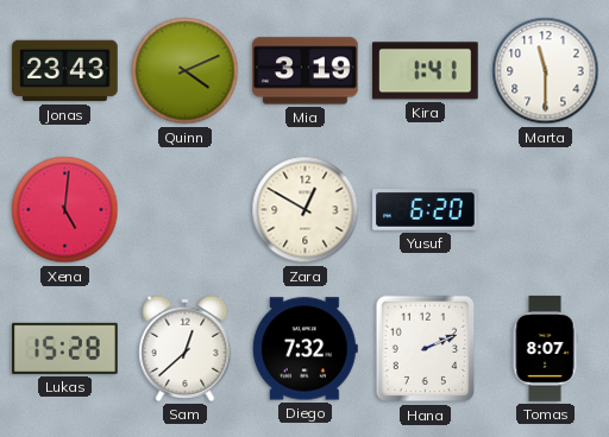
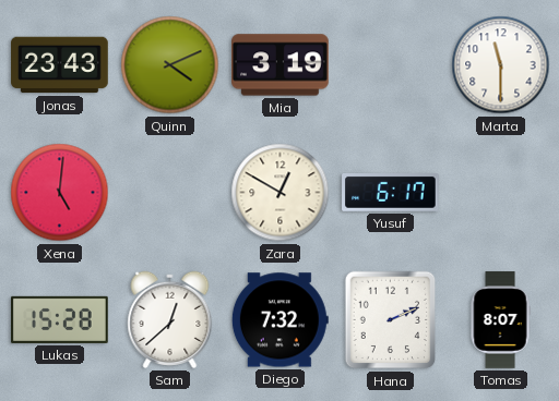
Kira: 1:41 -> none
Yusuf: 6:20 -> 6:17
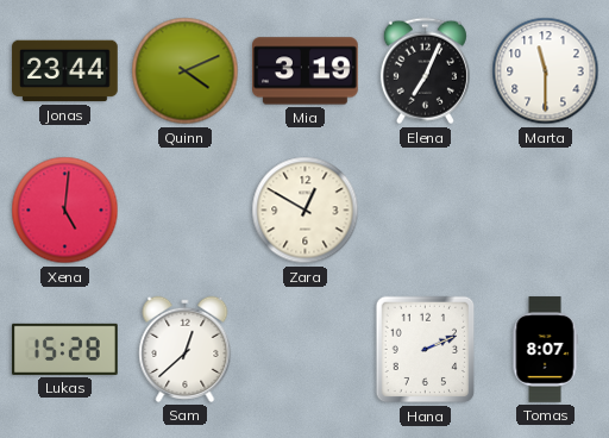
Jonas: 23:43 -> 23:44
Elena: none -> 7:04
Yusuf: 6:17 -> none
Diego: 7:32 -> none
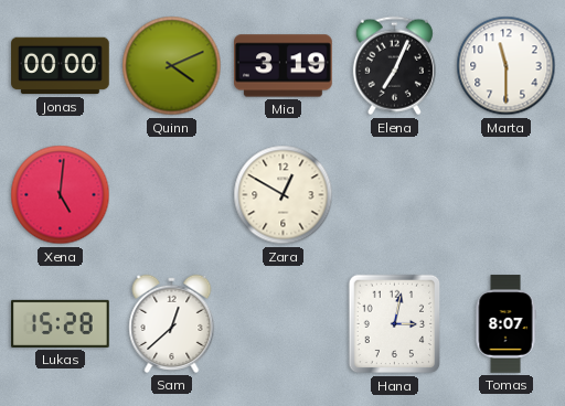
Jonas: 23:44 -> 00:00
Hana: 2:11 -> 3:02
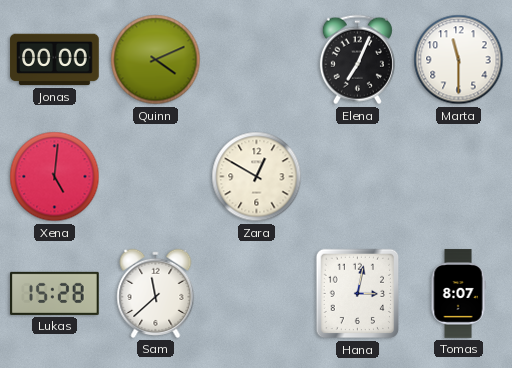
Mia: 3:19 -> none
Sam: 12:38 -> 11:38
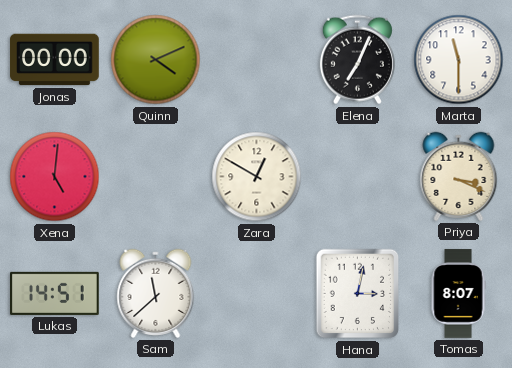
Priya: none -> 3:19
Lukas: 15:28 -> 14:51
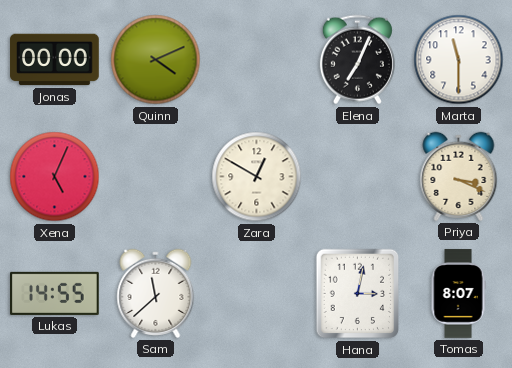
Xena: 5:01 -> 5:04
Lukas: 14:51 -> 14:55
